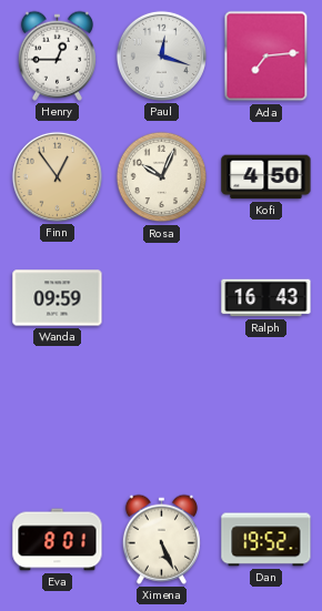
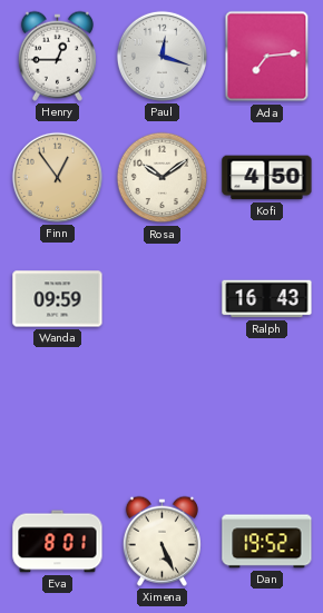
Rosa: 10:04 -> 10:09
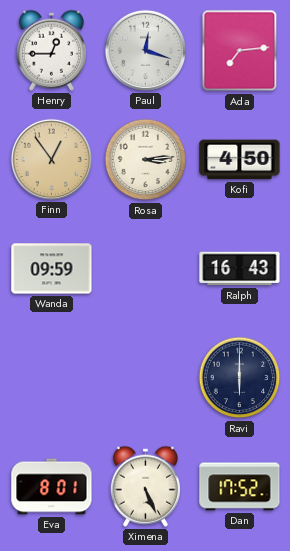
Rosa: 10:09 -> 3:14
Ravi: none -> 6:00
Dan: 19:52 -> 17:52
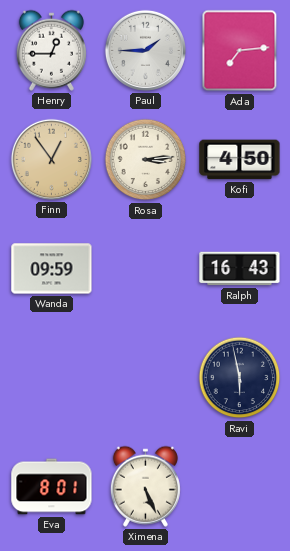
Paul: 12:18 -> 1:45
Ravi: 6:00 -> 5:58
Dan: 17:52 -> none
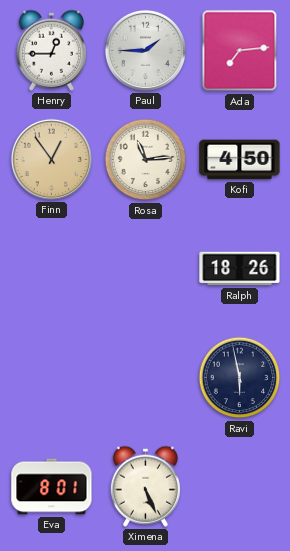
Rosa: 3:14 -> 11:14
Wanda: 09:59 -> none
Ralph: 16:43 -> 18:26
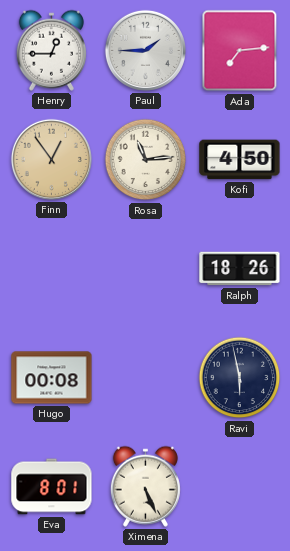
Hugo: none -> 00:08
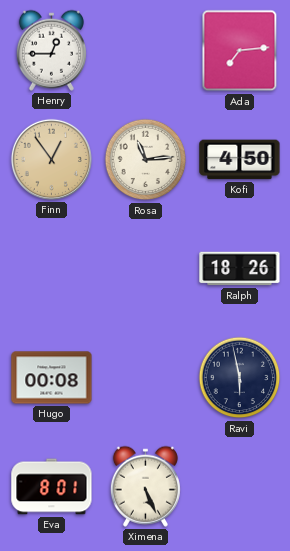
Paul: 1:45 -> none
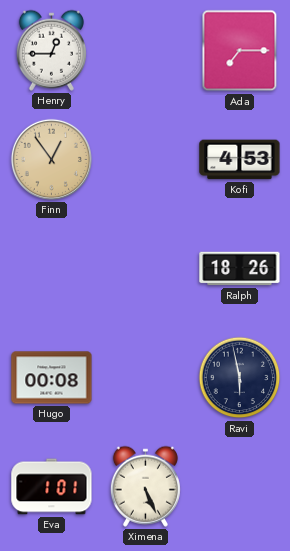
Ada: 7:14 -> 7:15
Rosa: 11:14 -> none
Kofi: 4:50 -> 4:53
Eva: 8:01 -> 1:01
